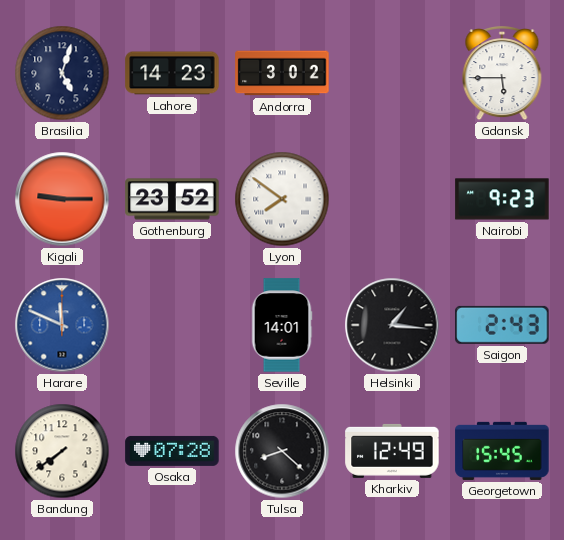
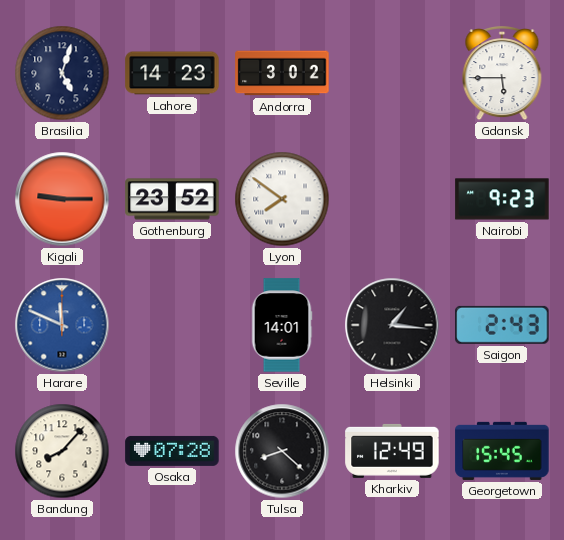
Bandung: 7:39 -> 8:07
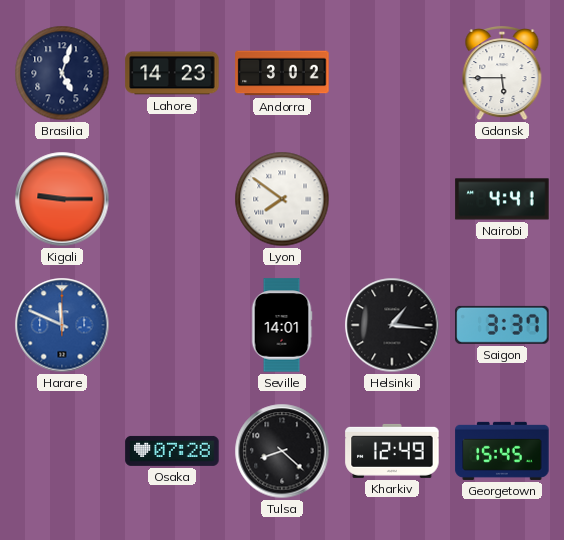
Gothenburg: 23:52 -> none
Nairobi: 9:23 -> 4:41
Saigon: 2:43 -> 3:37
Bandung: 8:07 -> none
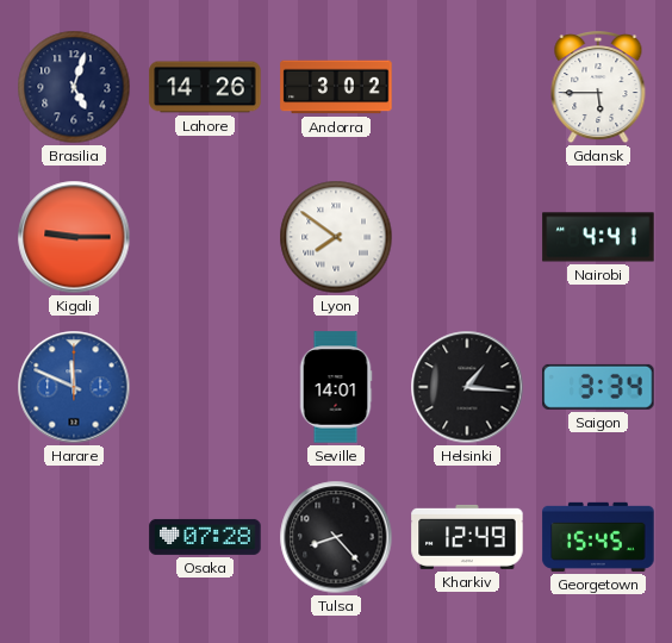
Lahore: 14:23 -> 14:26
Saigon: 3:37 -> 3:34
Tulsa: 8:22 -> 8:23
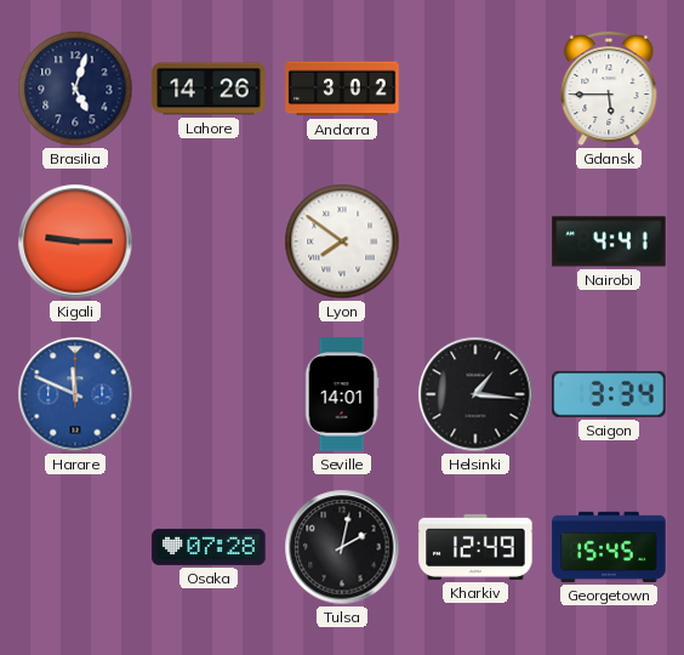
Tulsa: 8:23 -> 2:02
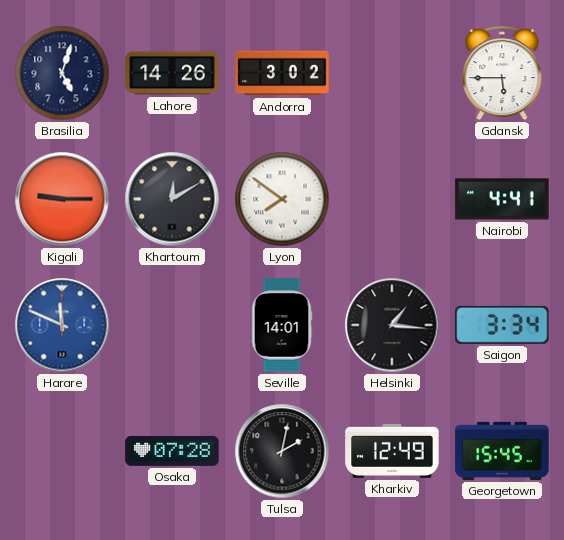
Khartoum: none -> 12:10
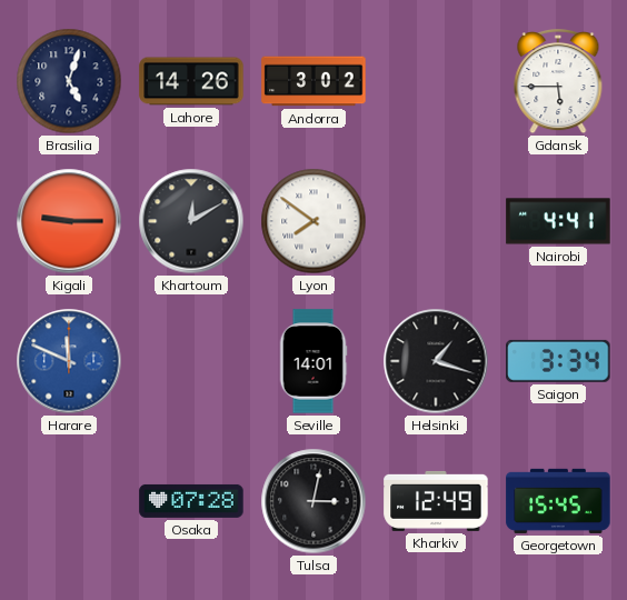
Helsinki: 1:16 -> 1:18
Tulsa: 2:02 -> 3:02
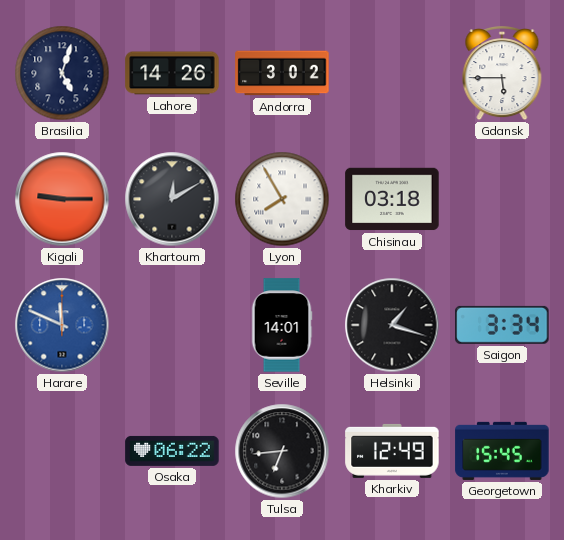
Lyon: 7:51 -> 7:55
Chisinau: none -> 03:18
Nairobi: 4:41 -> none
Osaka: 07:28 -> 06:22
Tulsa: 3:02 -> 6:44
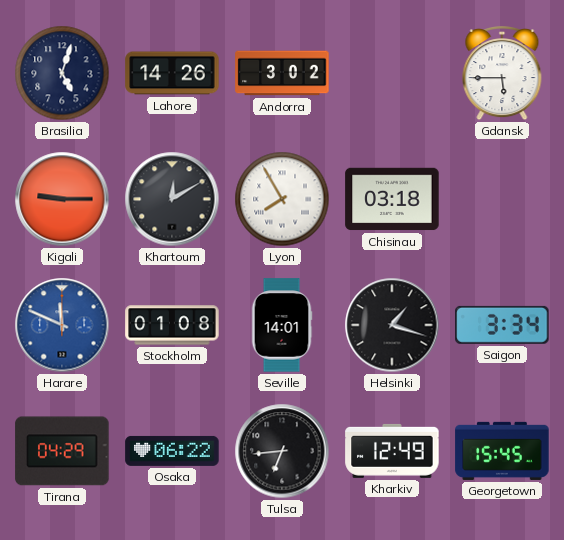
Stockholm: none -> 01:08
Tirana: none -> 04:29
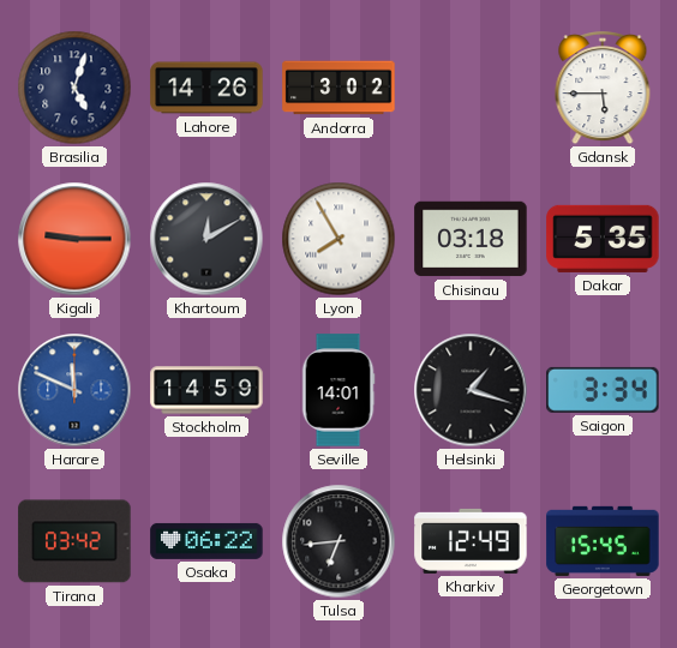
Dakar: none -> 5:35
Stockholm: 01:08 -> 14:59
Tirana: 04:29 -> 03:42
